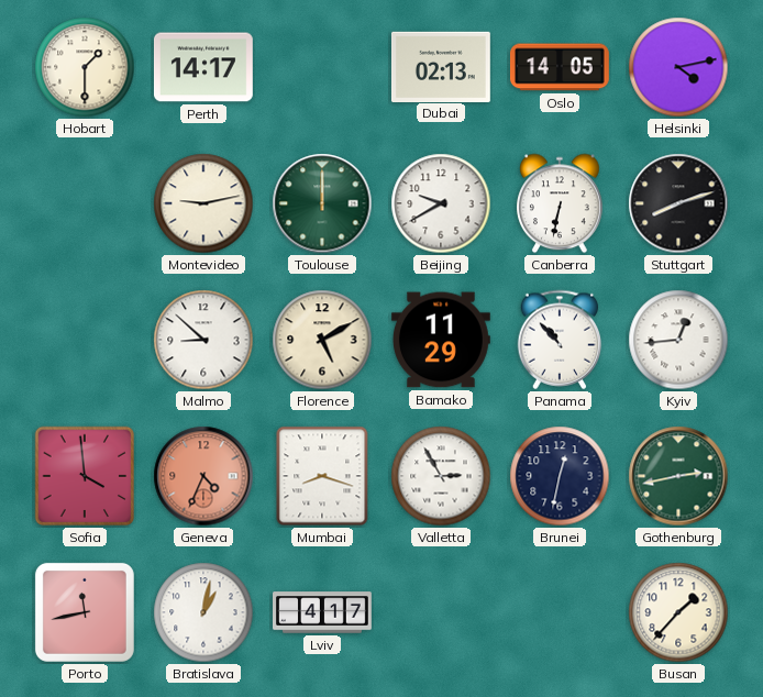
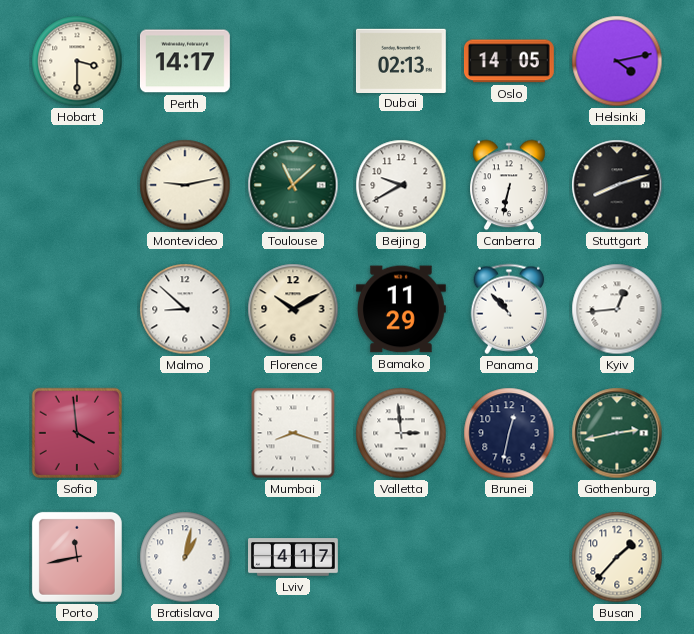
Hobart: 1:30 -> 3:30
Toulouse: 12:00 -> 11:08
Florence: 5:10 -> 10:10
Geneva: 4:34 -> none
Valletta: 2:55 -> 2:59
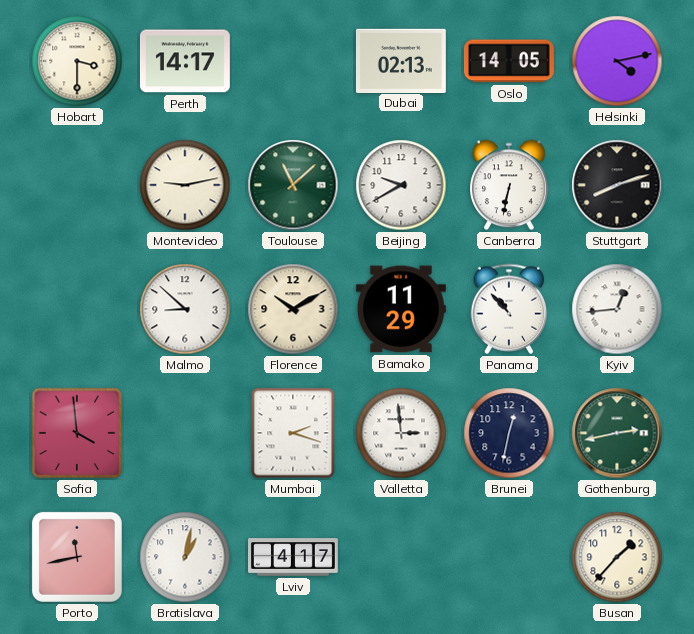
Mumbai: 8:18 -> 2:18
